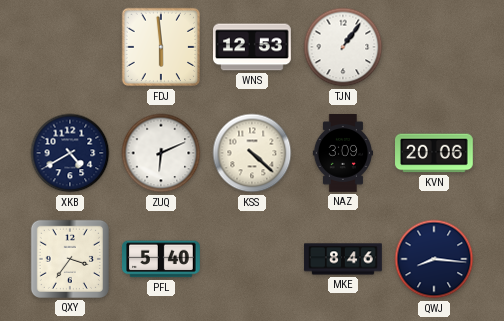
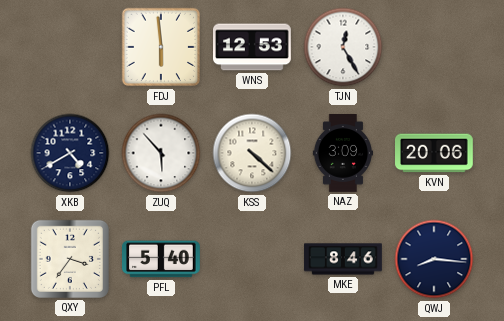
TJN: 1:06 -> 12:25
ZUQ: 6:11 -> 5:53
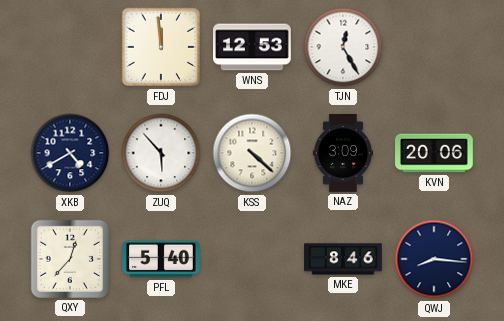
FDJ: 5:59 -> 11:59
QXY: 3:36 -> 12:37
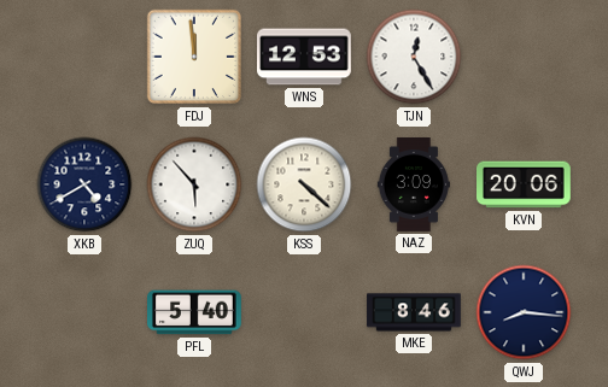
QXY: 12:37 -> none
